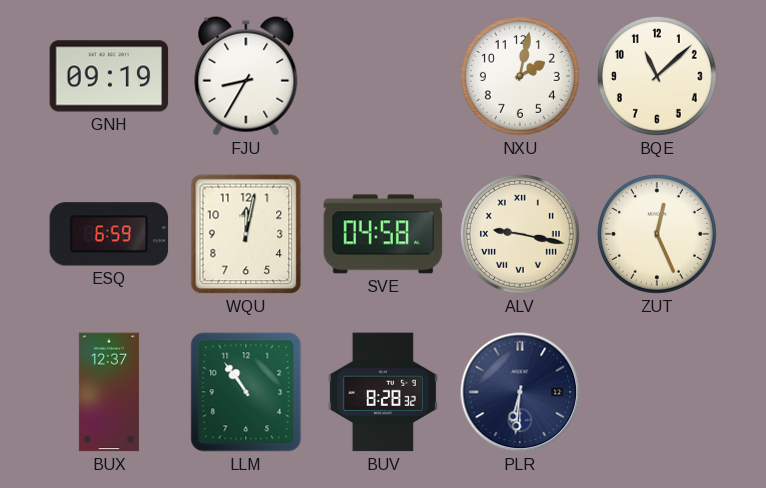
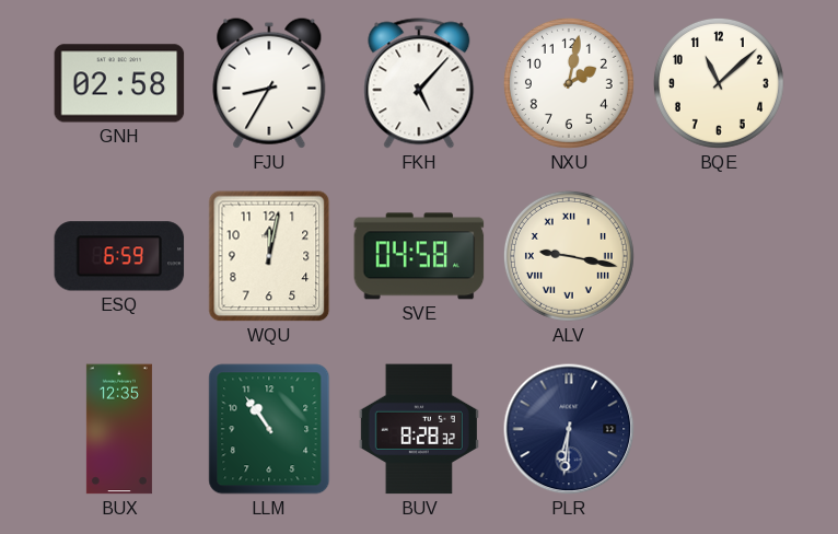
GNH: 09:19 -> 02:58
FKH: none -> 5:07
ZUT: 12:26 -> none
BUX: 12:37 -> 12:35
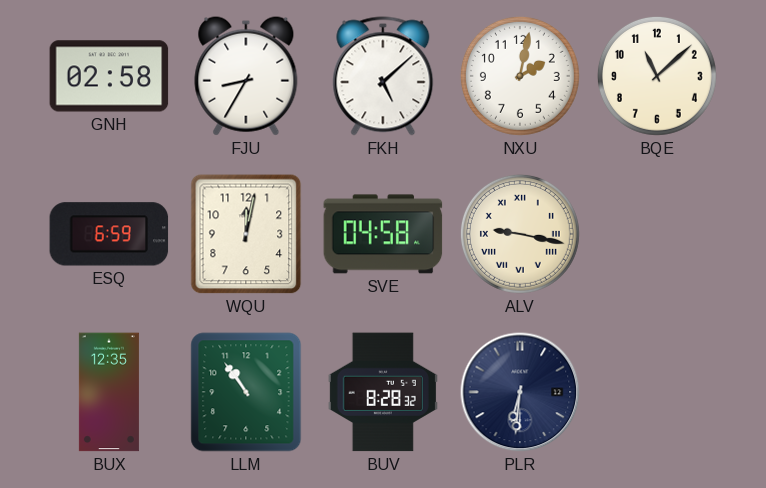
FKH: 5:07 -> 5:08
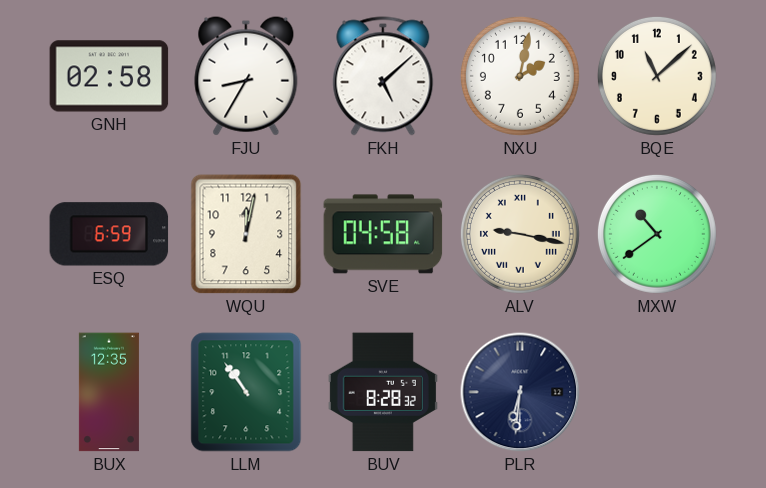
MXW: none -> 10:39
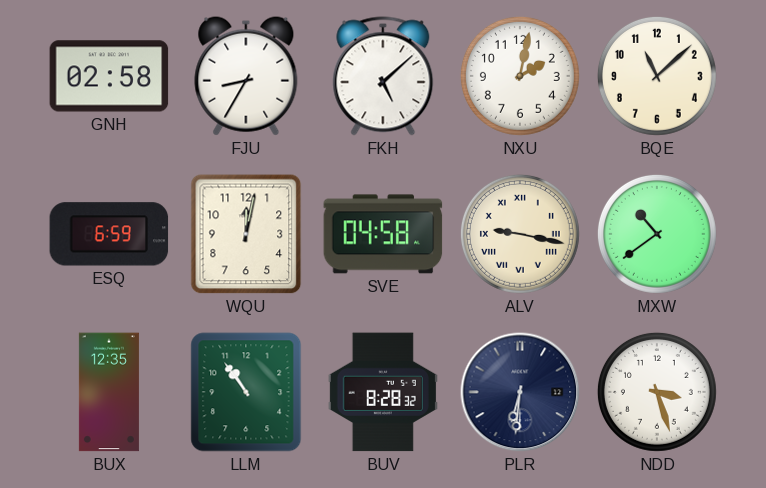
NDD: none -> 3:27
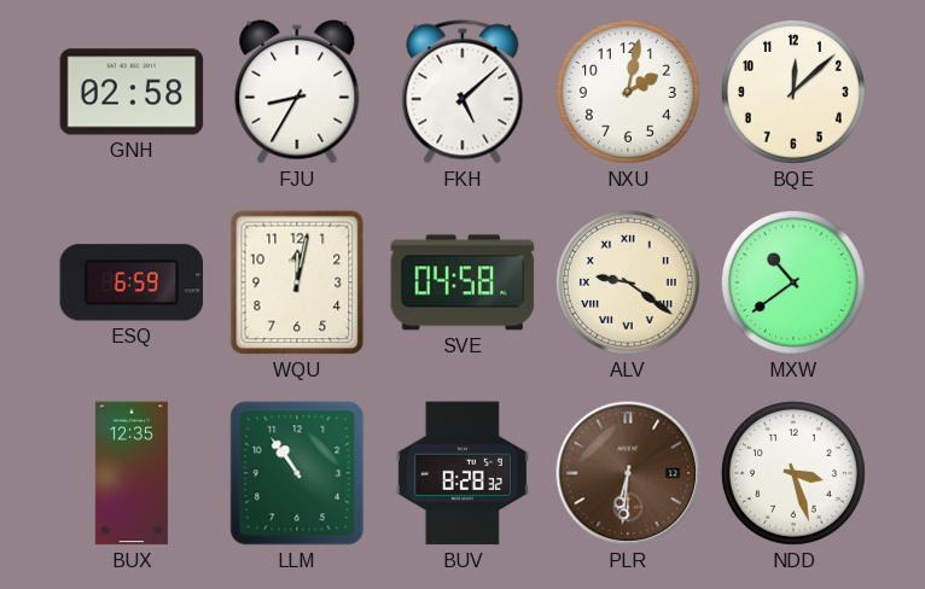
BQE: 11:08 -> 12:08
ALV: 9:17 -> 9:21
PLR dial: navy -> brown
